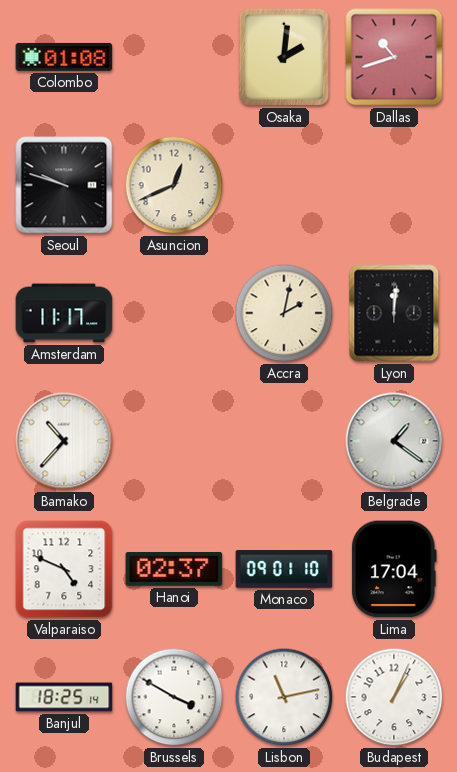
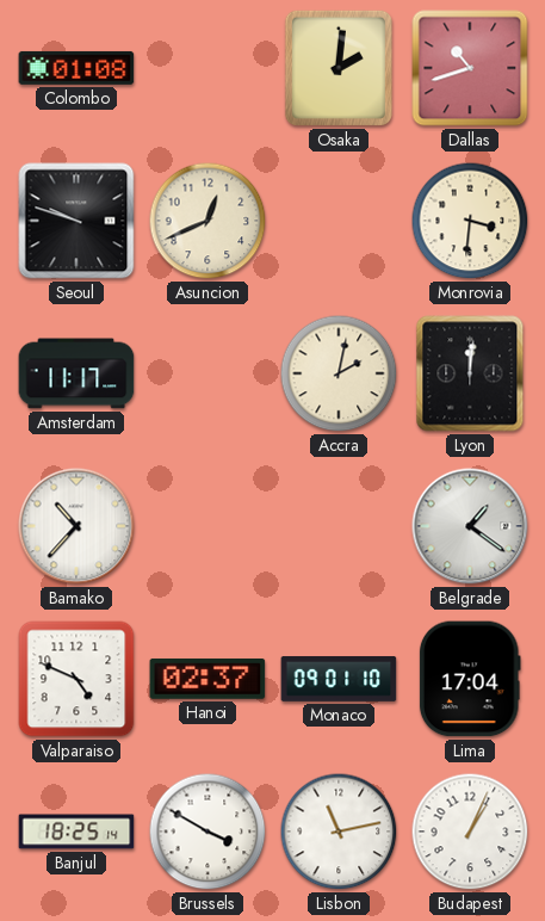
Monrovia: none -> 3:31
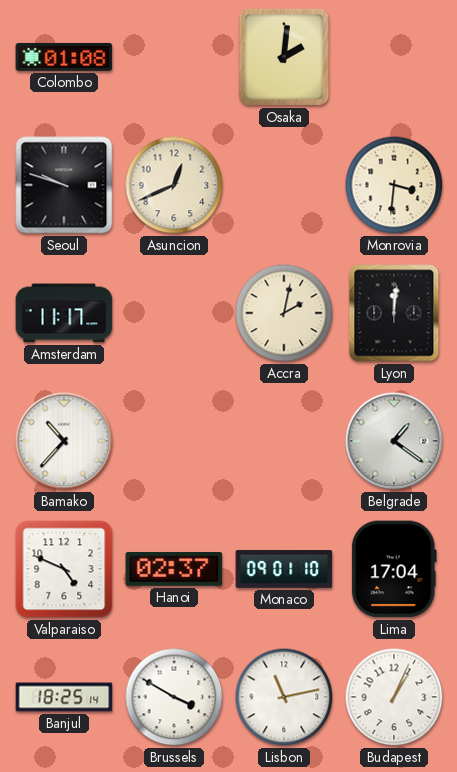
Dallas: 10:42 -> none
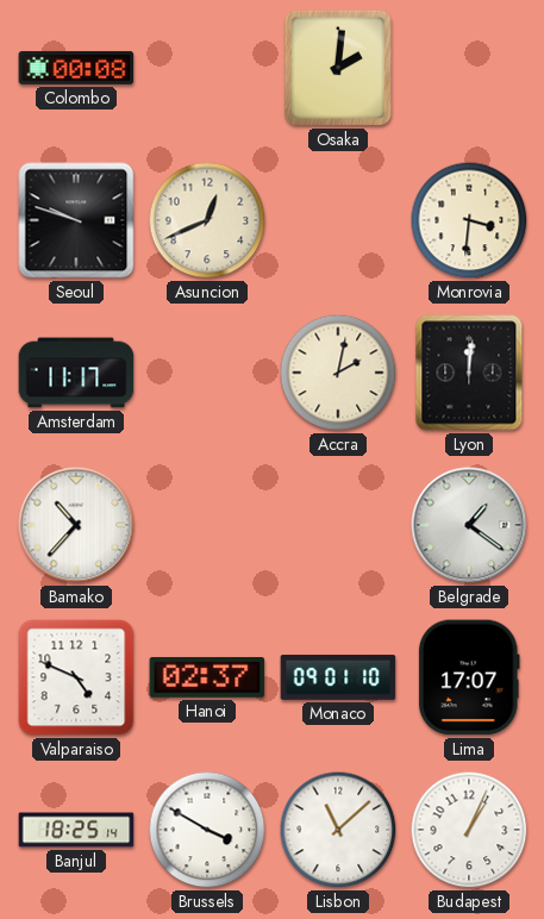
Colombo: 01:08 -> 00:08
Lima: 17:04 -> 17:07
Lisbon: 11:13 -> 11:08
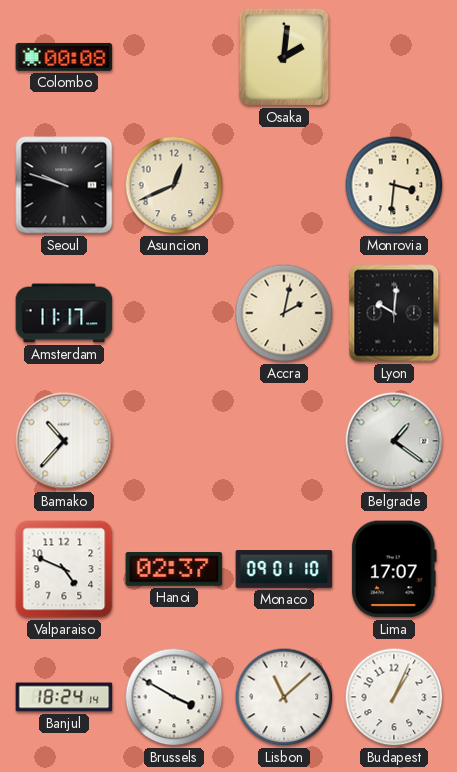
Lyon: 12:01 -> 10:01
Banjul: 18:25 -> 18:24
